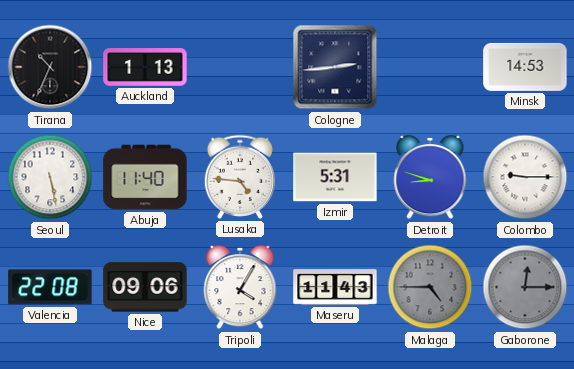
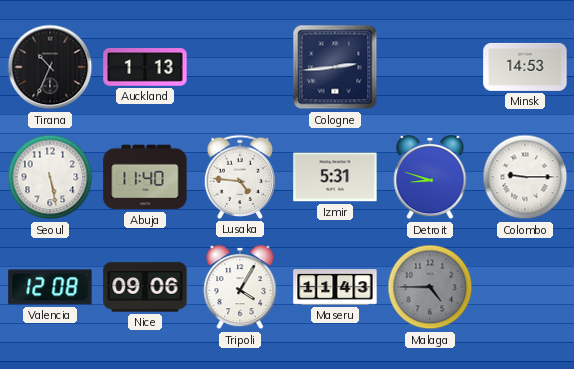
Valencia: 22:08 -> 12:08
Gaborone: 12:15 -> none
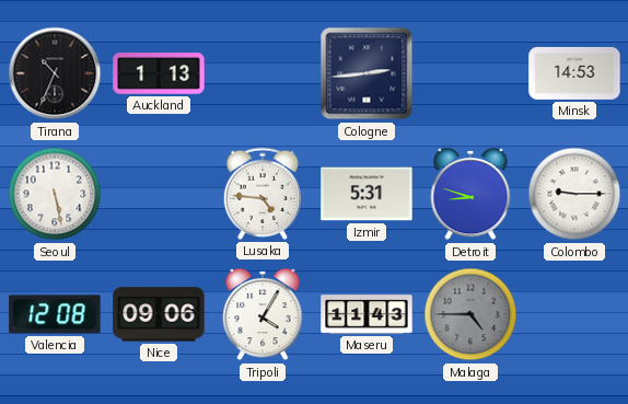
Abuja: 11:40 -> none
